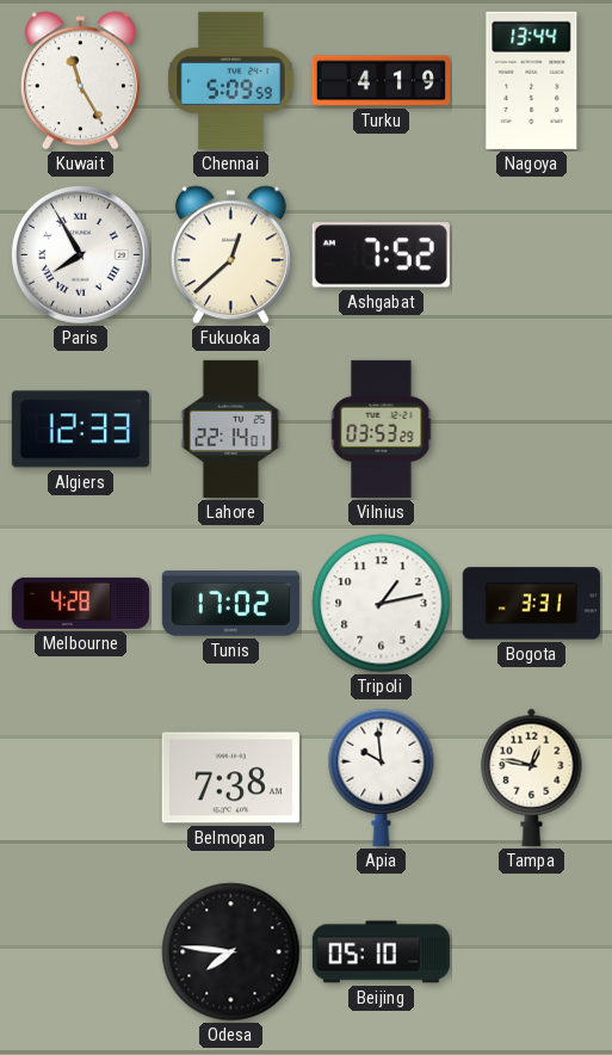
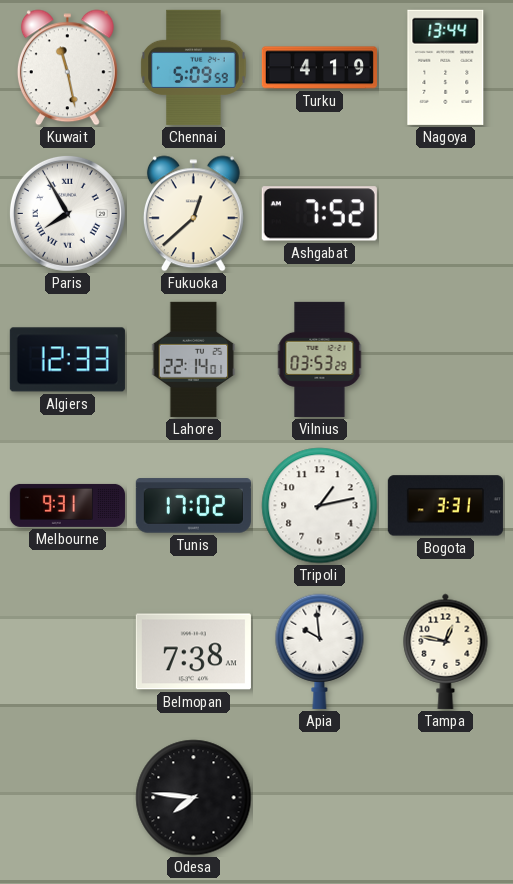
Kuwait: 11:25 -> 11:28
Melbourne: 4:28 -> 9:31
Beijing: 05:10 -> none
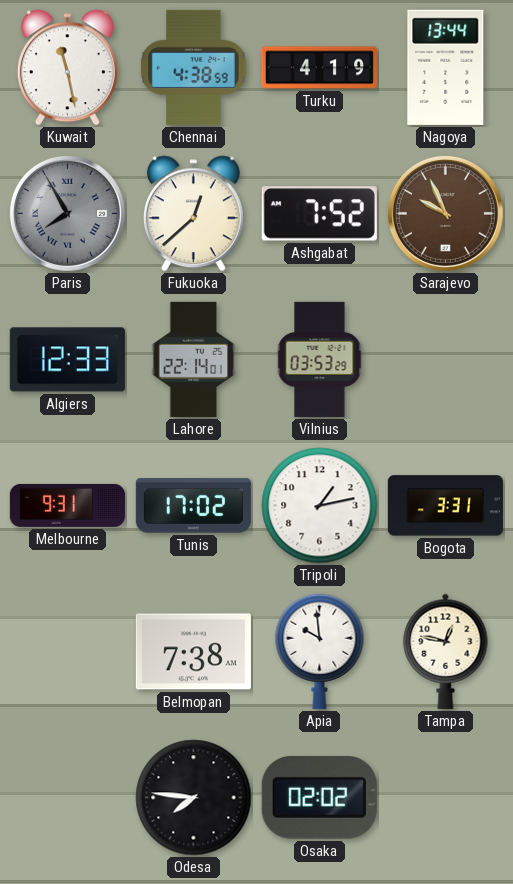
Chennai: 5:09 -> 4:38
Paris dial: white -> grey
Sarajevo: none -> 9:56
Osaka: none -> 02:02
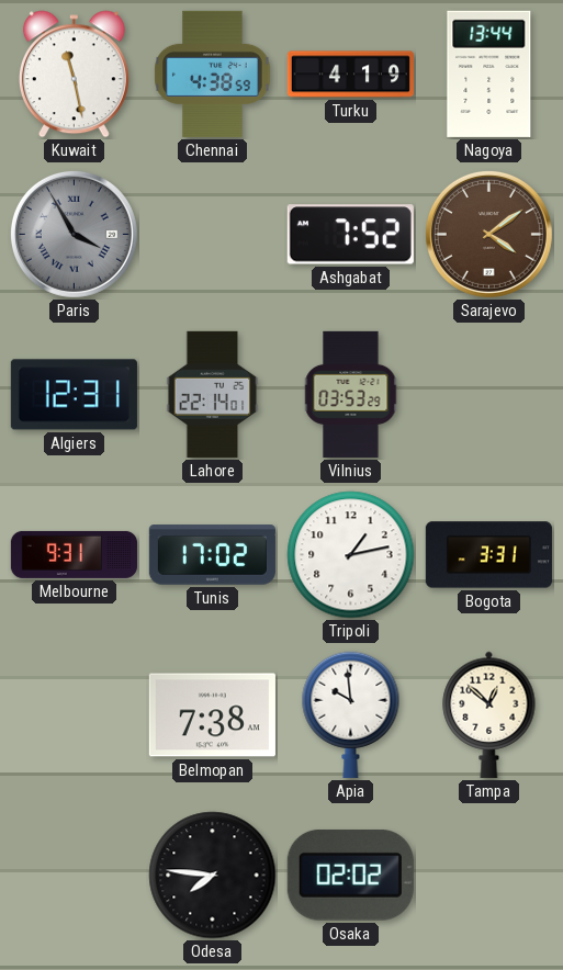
Paris: 7:55 -> 3:55
Fukuoka: 12:38 -> none
Sarajevo: 9:56 -> 4:09
Algiers: 12:33 -> 12:31
Tampa: 12:47 -> 12:52
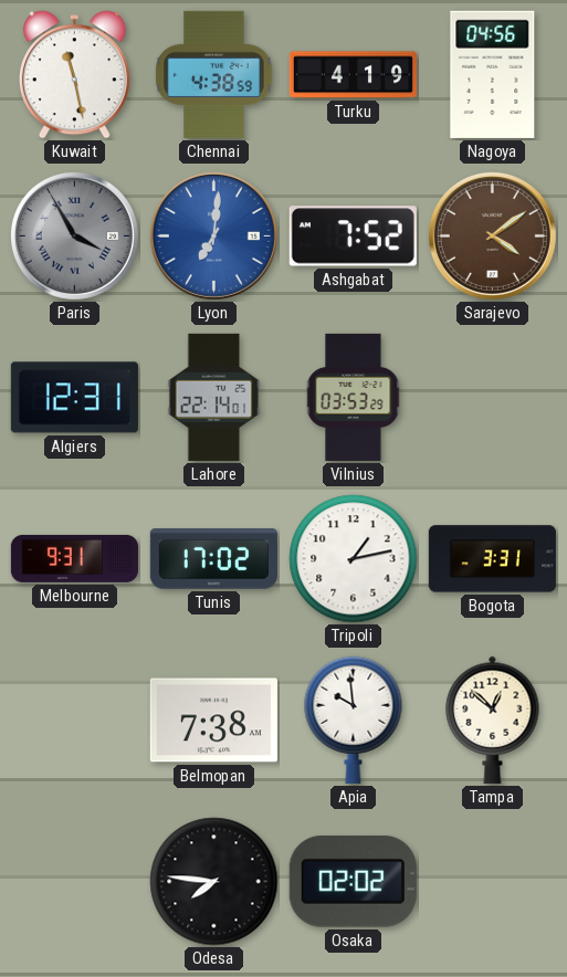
Nagoya: 13:44 -> 04:56
Lyon: none -> 7:01
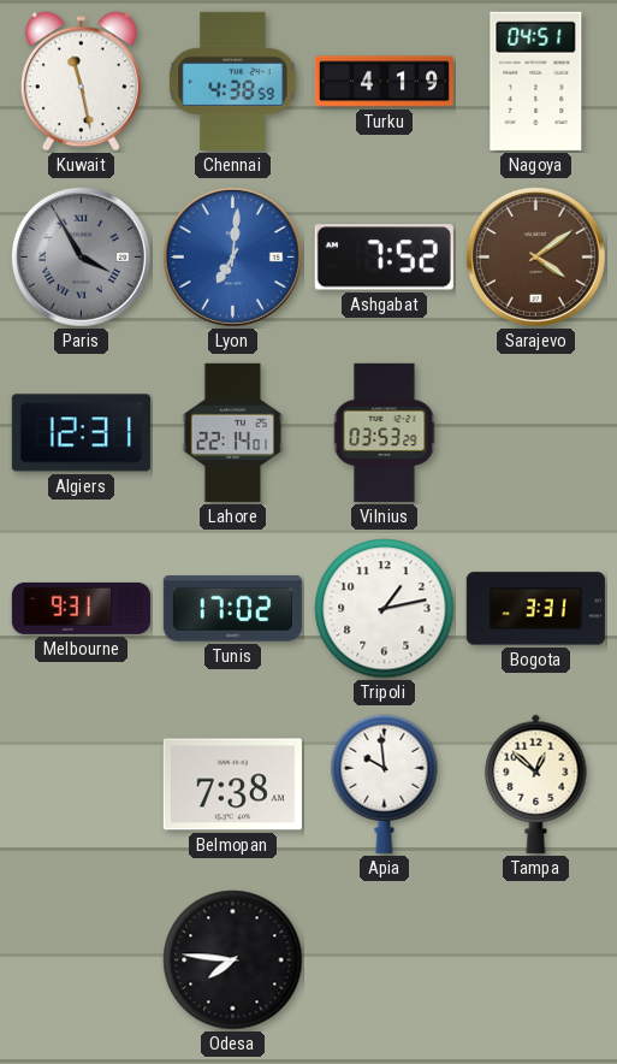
Nagoya: 04:56 -> 04:51
Osaka: 02:02 -> none
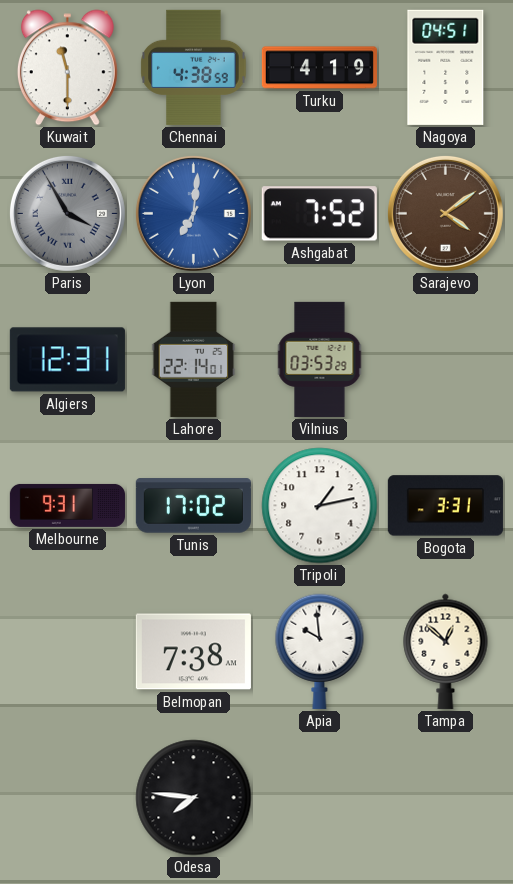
Kuwait: 11:28 -> 11:30
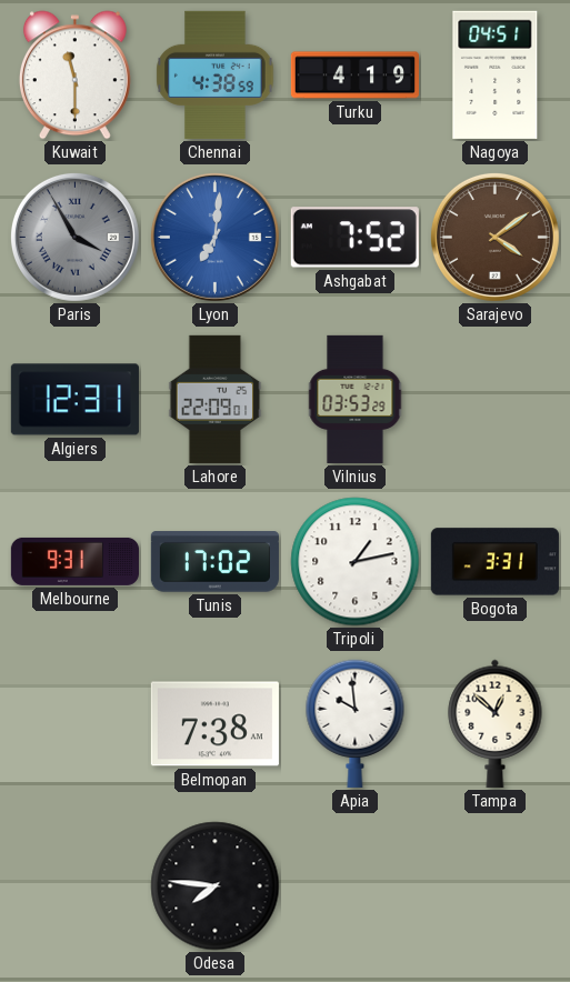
Lahore: 22:14 -> 22:09
